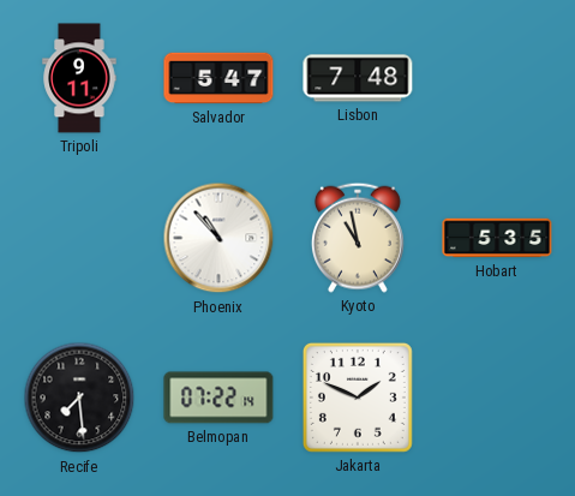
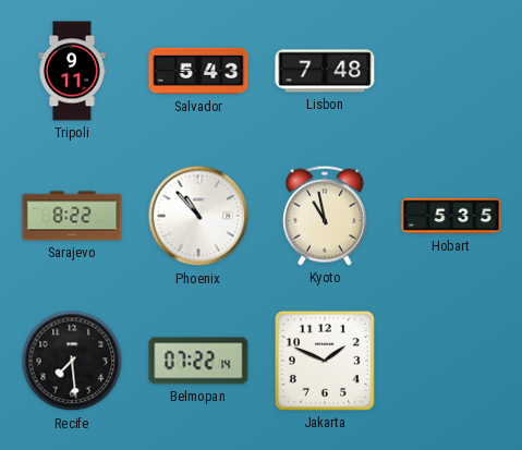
Salvador: 5:47 -> 5:43
Sarajevo: none -> 8:22
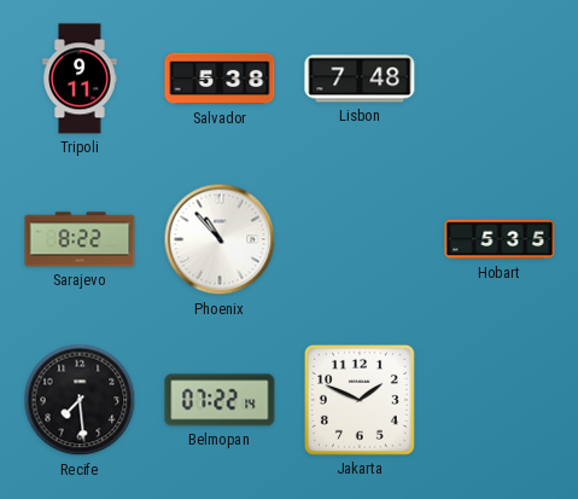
Salvador: 5:43 -> 5:38
Kyoto: 10:58 -> none
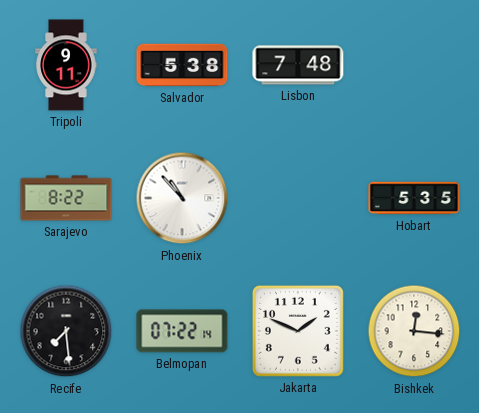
Bishkek: none -> 12:16
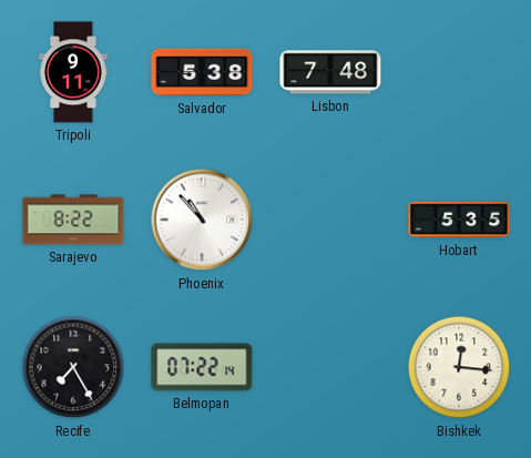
Recife: 7:29 -> 7:25
Jakarta: 1:49 -> none
